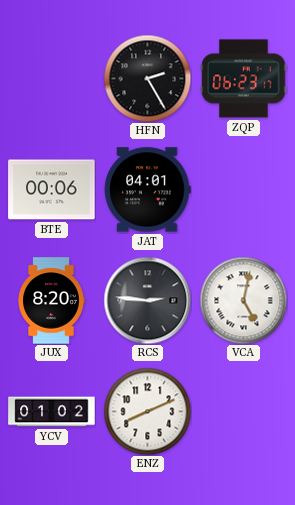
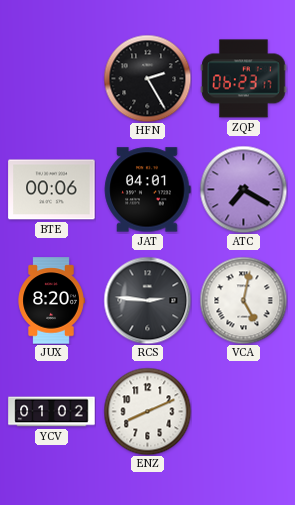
ATC: none -> 7:20
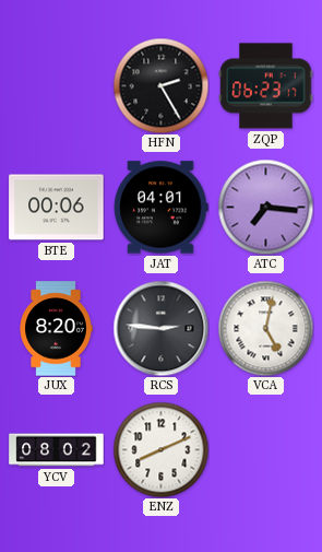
ATC: 7:20 -> 7:16
YCV: 01:02 -> 08:02
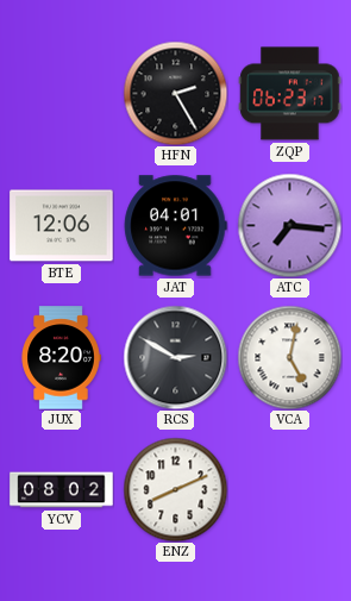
BTE: 00:06 -> 12:06
RCS: 2:46 -> 2:50
